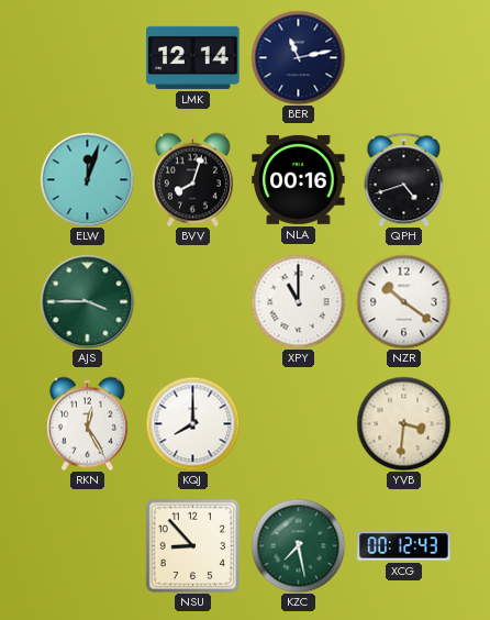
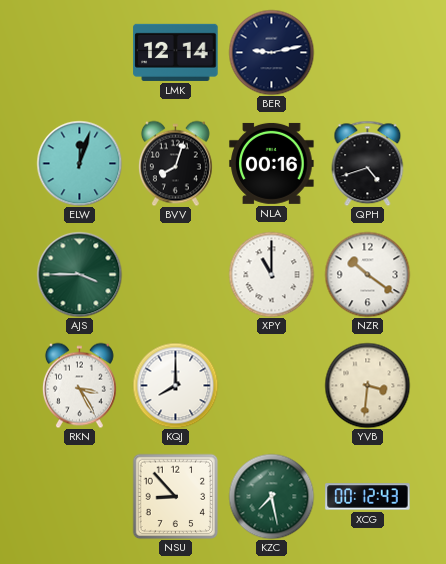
BER: 11:13 -> 9:13
RKN: 12:25 -> 3:25
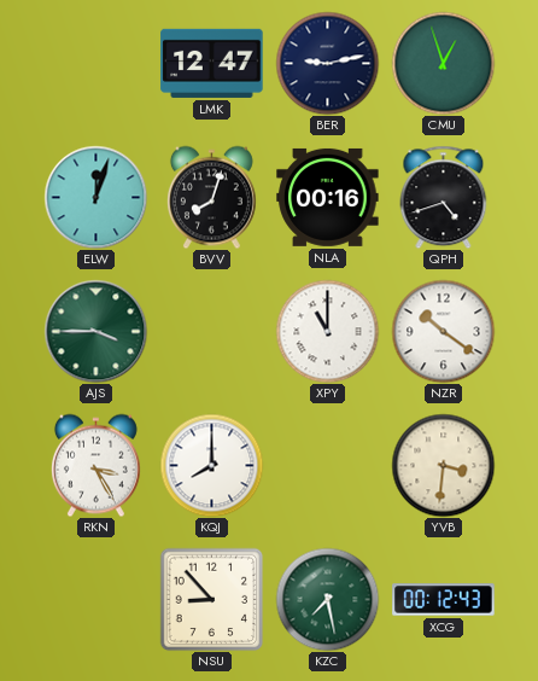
LMK: 12:14 -> 12:47
CMU: none -> 12:57
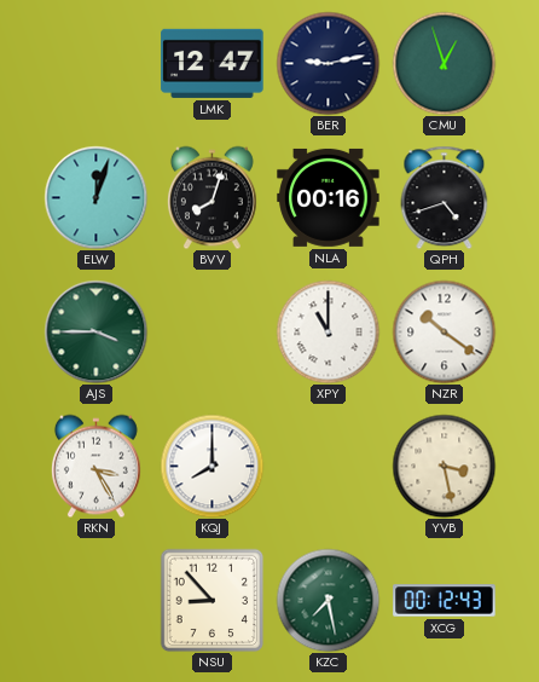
YVB: 3:31 -> 3:28
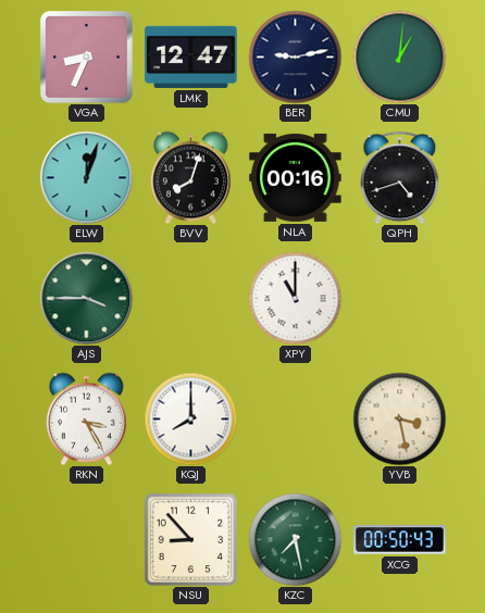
VGA: none -> 8:34
CMU: 12:57 -> 1:01
NZR: 10:21 -> none
XCG: 00:12 -> 00:50
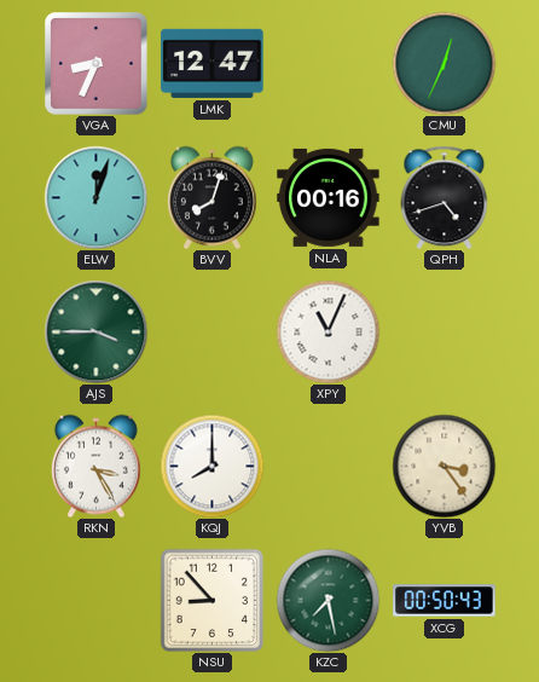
BER: 9:13 -> none
CMU: 1:01 -> 12:34
XPY: 11:00 -> 11:04
YVB: 3:28 -> 3:24
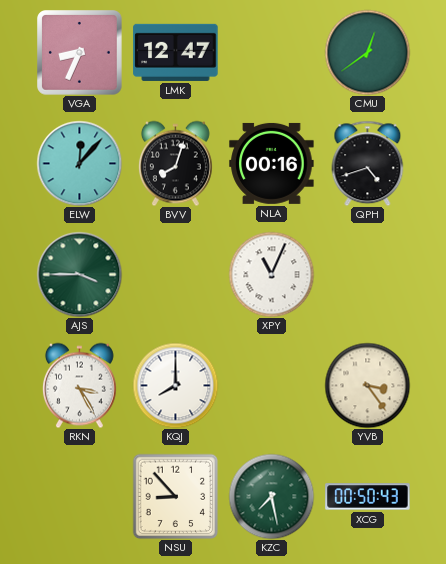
CMU: 12:34 -> 12:39
ELW: 12:03 -> 12:07
